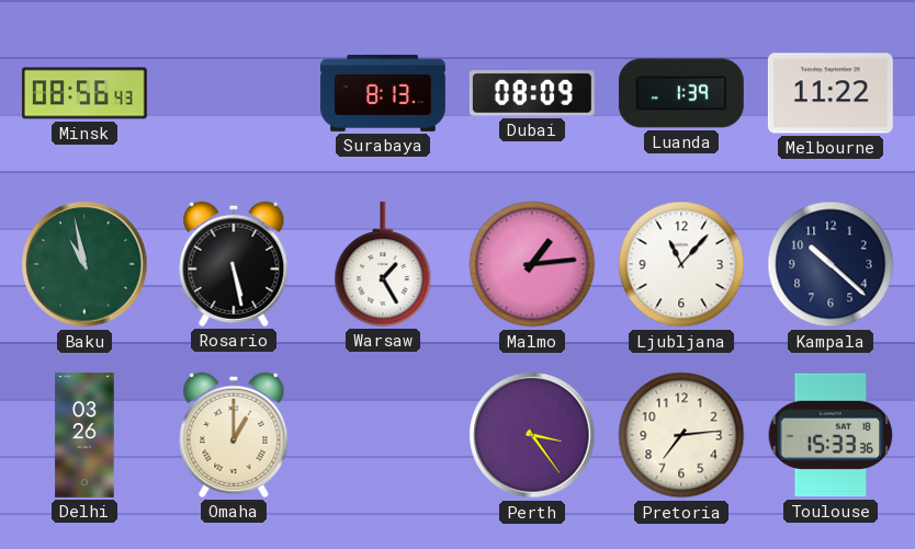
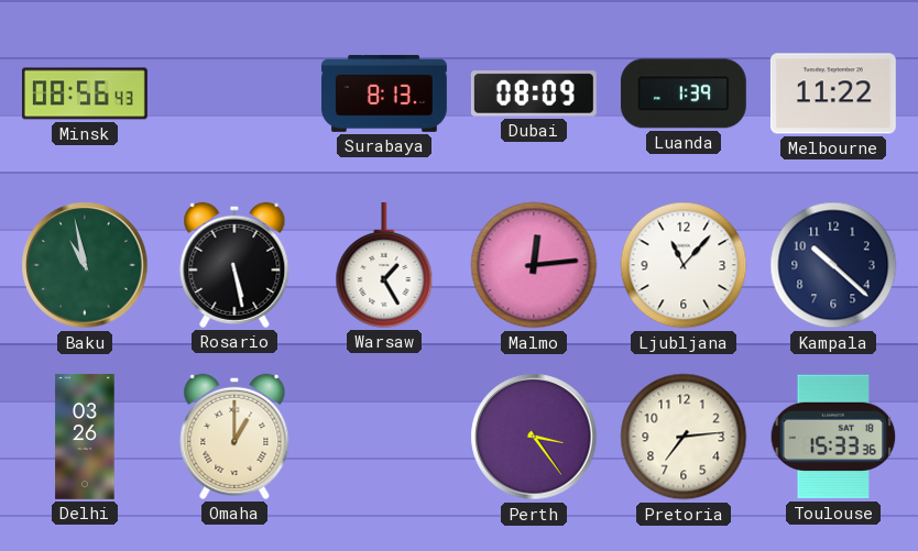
Malmo: 1:14 -> 12:14
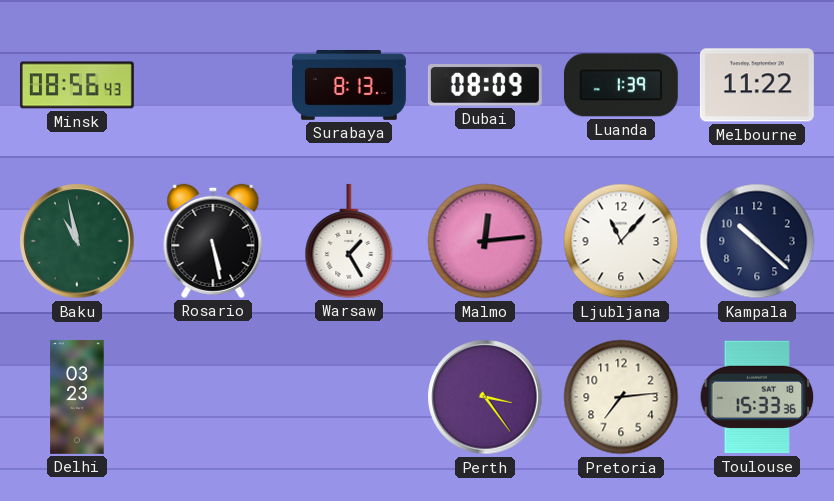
Delhi: 03:26 -> 03:23
Omaha: 1:00 -> none
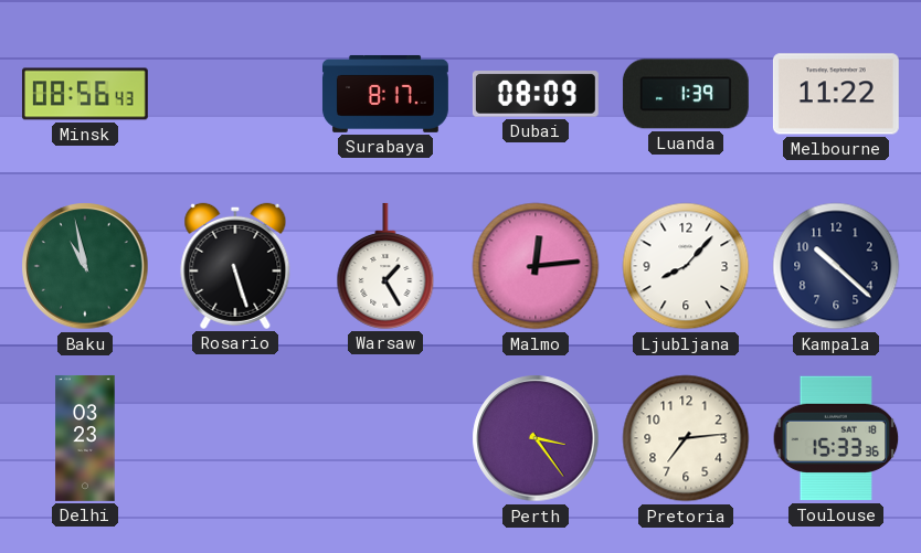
Surabaya: 8:13 -> 8:17
Rosario: 5:28 -> 5:27
Ljubljana: 11:07 -> 8:07
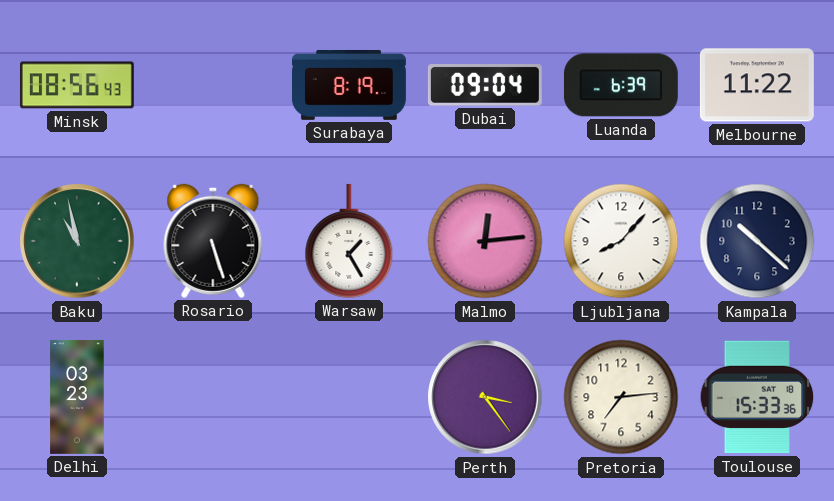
Surabaya: 8:17 -> 8:19
Dubai: 08:09 -> 09:04
Luanda: 1:39 -> 6:39
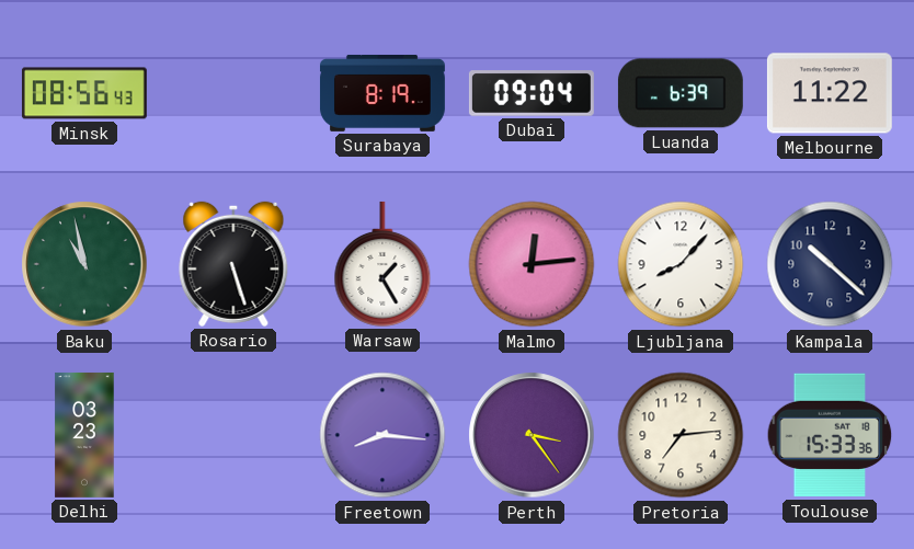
Freetown: none -> 8:16
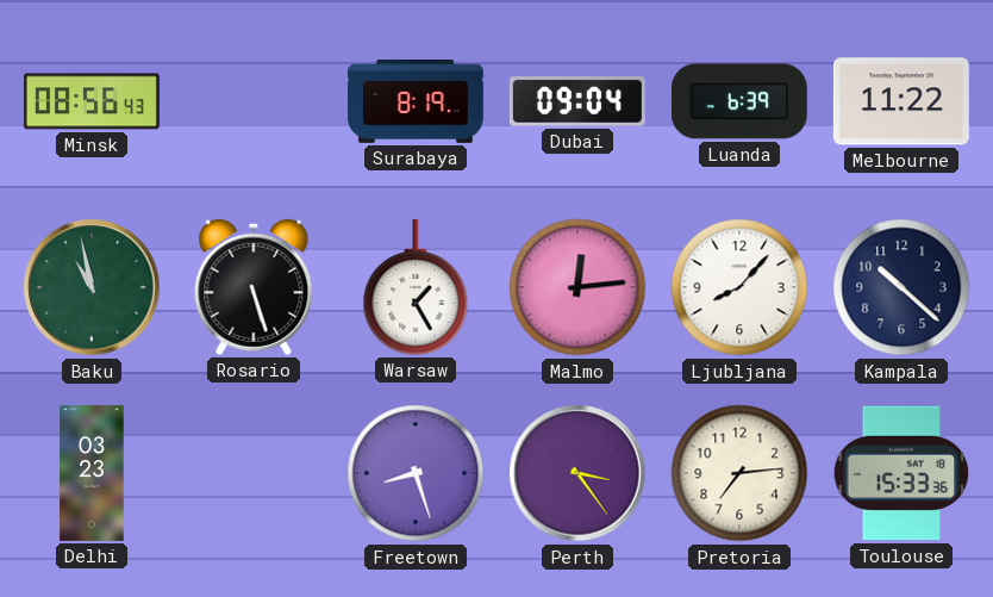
Freetown: 8:16 -> 8:27
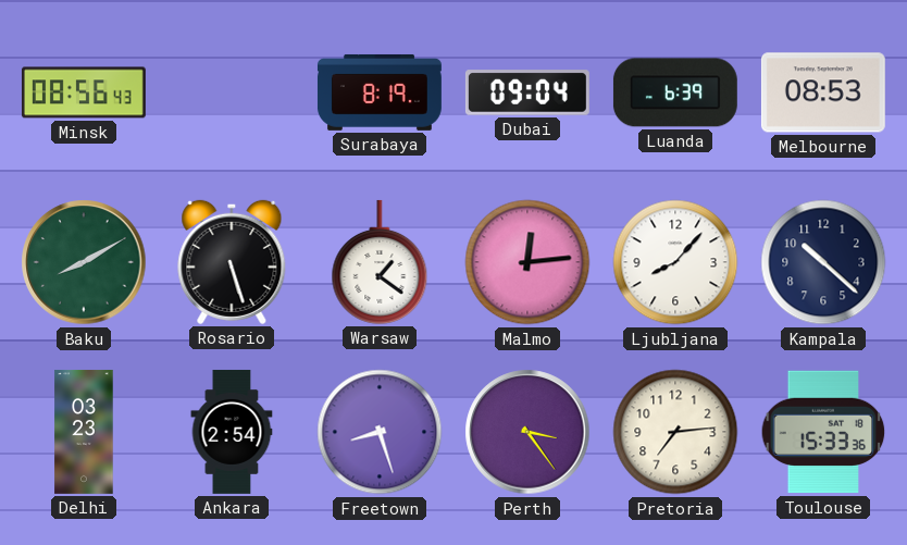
Melbourne: 11:22 -> 08:53
Baku: 10:58 -> 8:10
Warsaw: 1:25 -> 1:21
Ankara: none -> 2:54
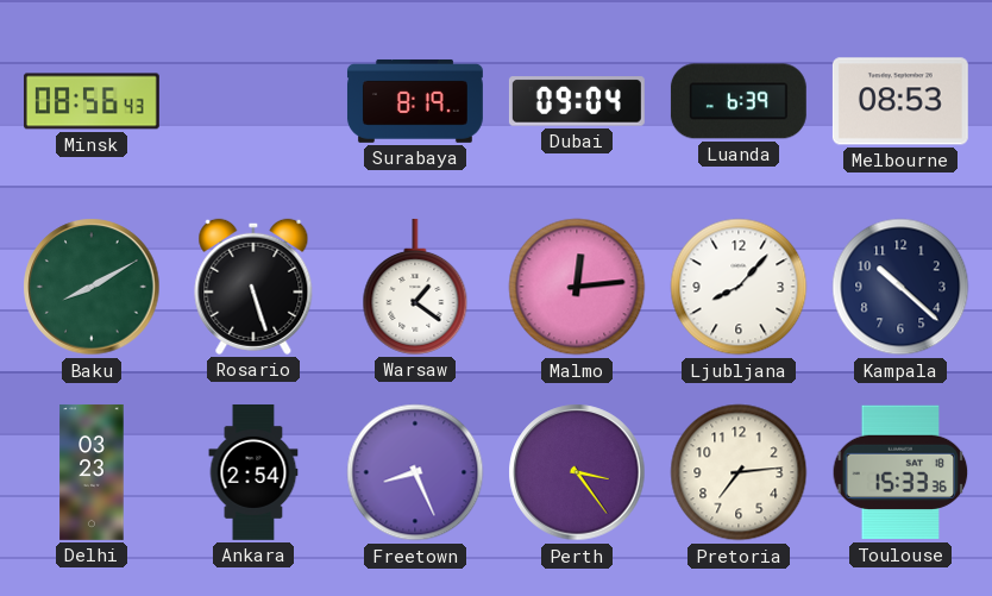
Freetown: 8:27 -> 8:26
